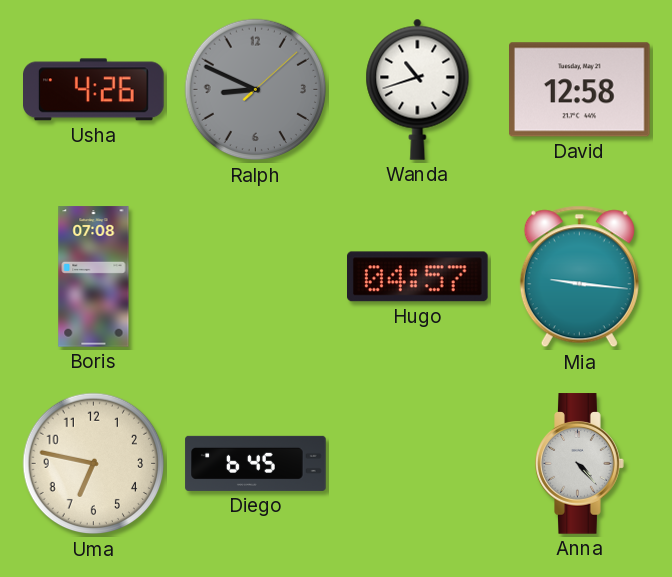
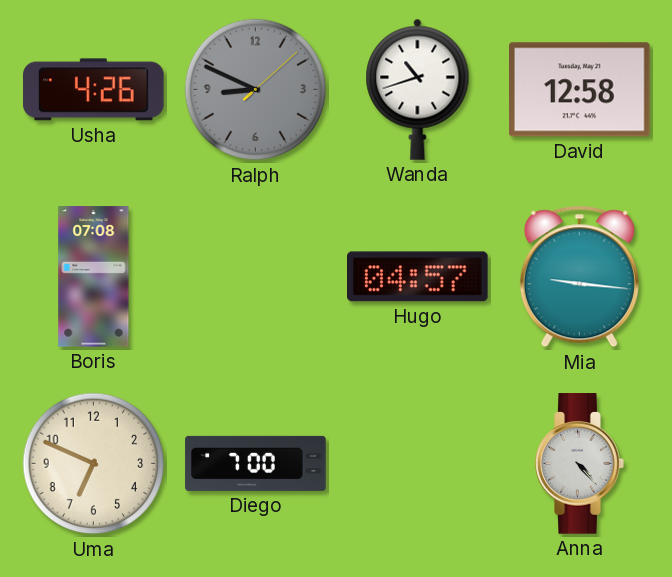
Uma: 6:47 -> 6:49
Diego: 6:45 -> 7:00
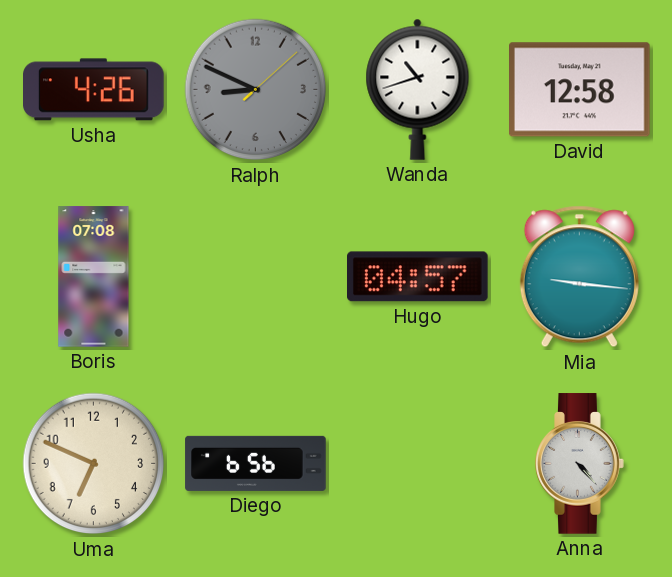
Diego: 7:00 -> 6:56
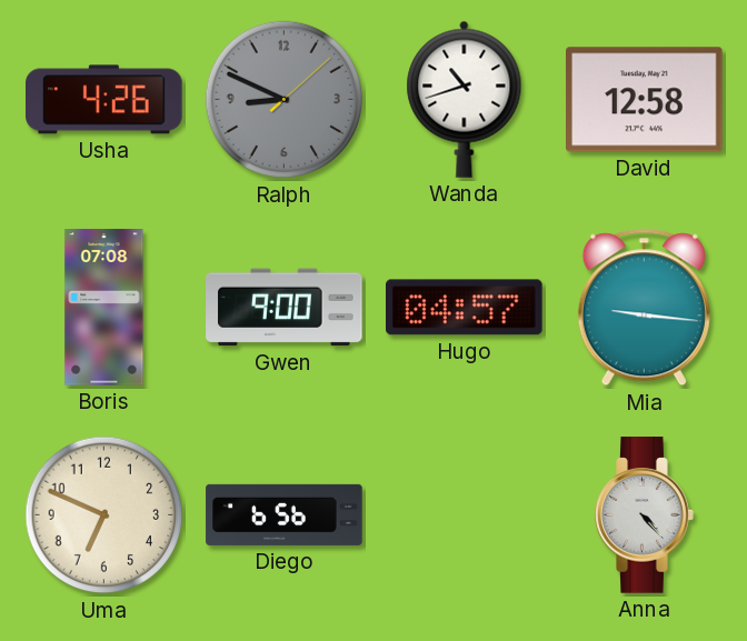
Gwen: none -> 9:00
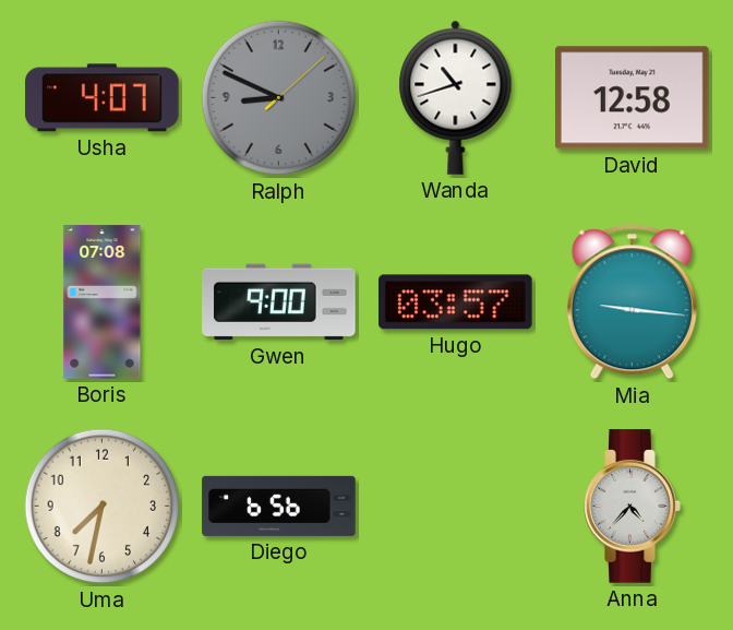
Usha: 4:26 -> 4:07
Hugo: 04:57 -> 03:57
Uma: 6:49 -> 7:32
Anna: 4:23 -> 4:37
